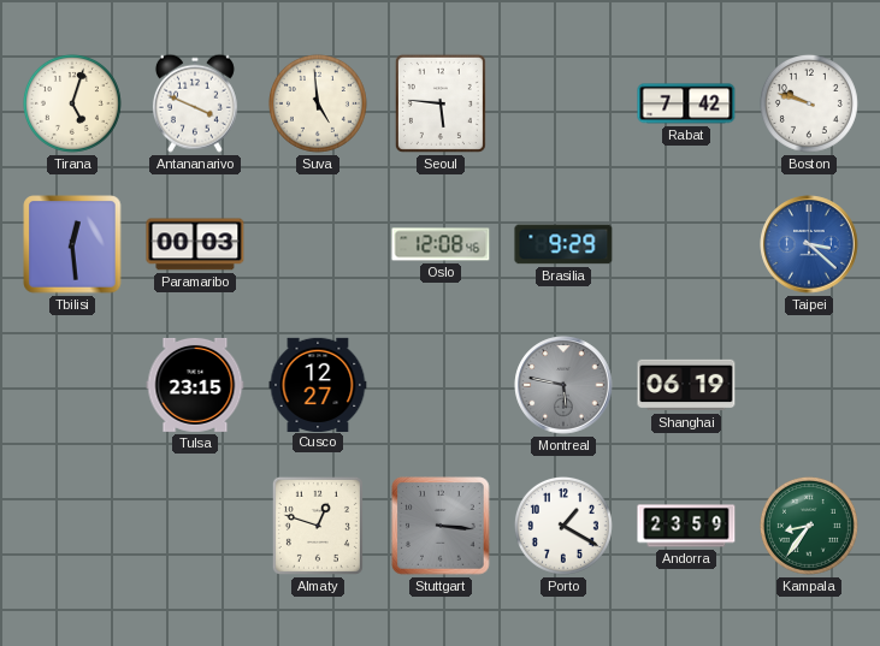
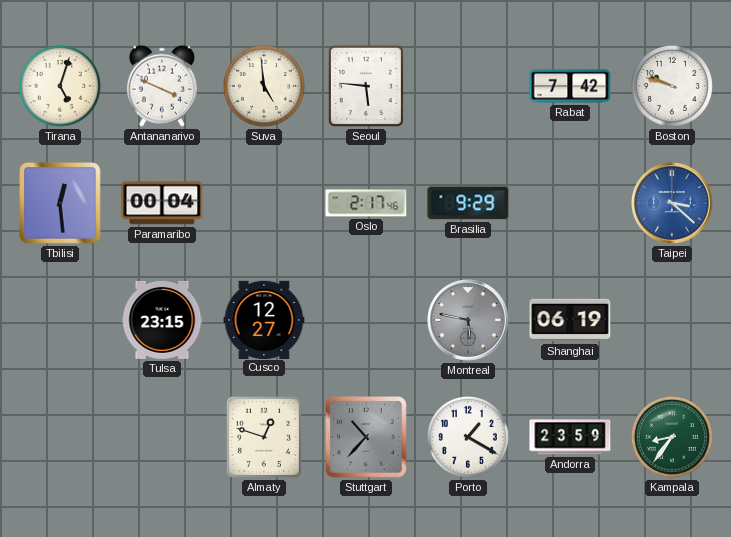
Paramaribo: 00:03 -> 00:04
Oslo: 12:08 -> 2:17
Stuttgart: 3:16 -> 10:37
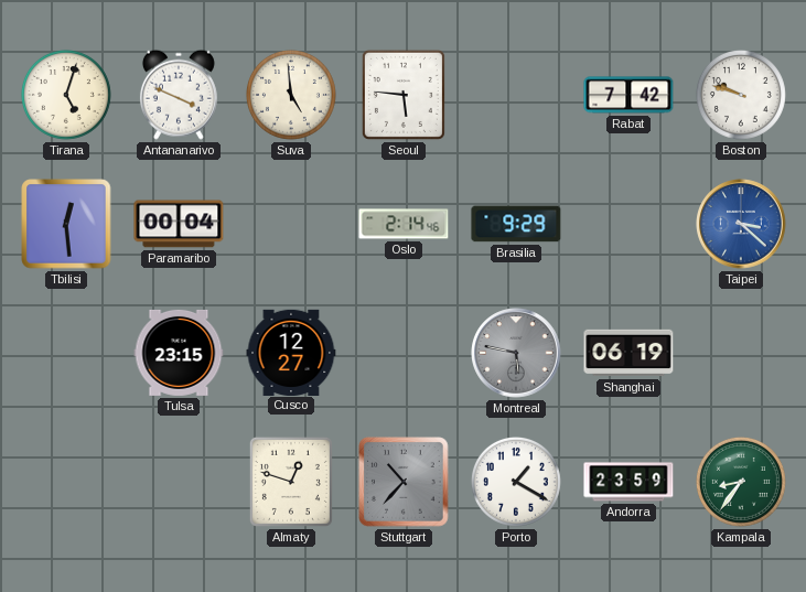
Oslo: 2:17 -> 2:14
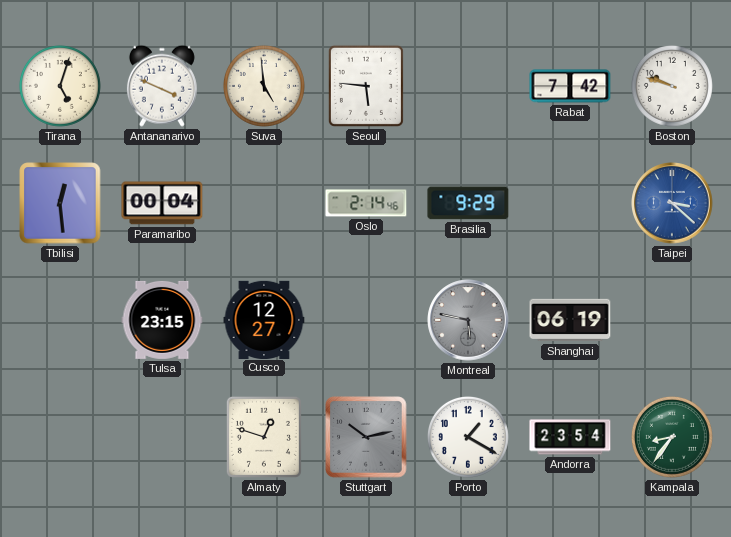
Stuttgart: 10:37 -> 10:13
Andorra: 23:59 -> 23:54
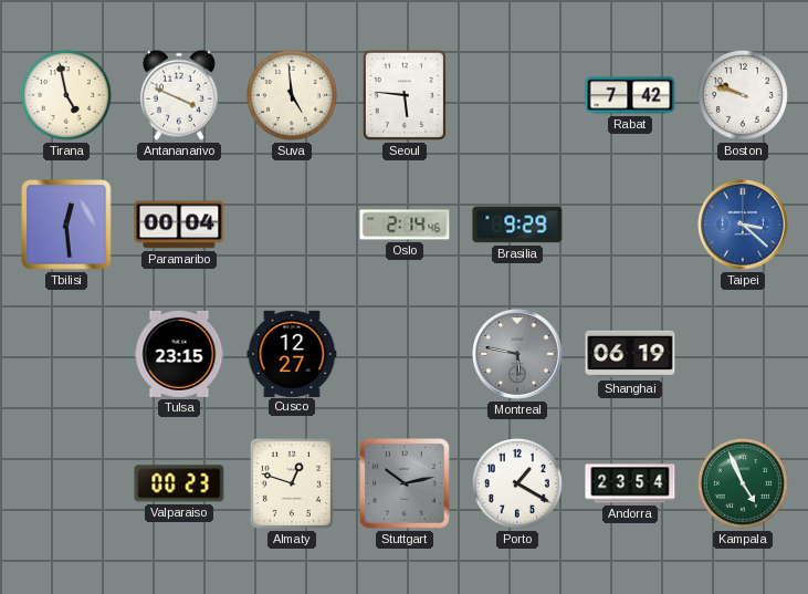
Tirana: 5:03 -> 4:58
Valparaiso: none -> 00:23
Kampala: 8:36 -> 4:56
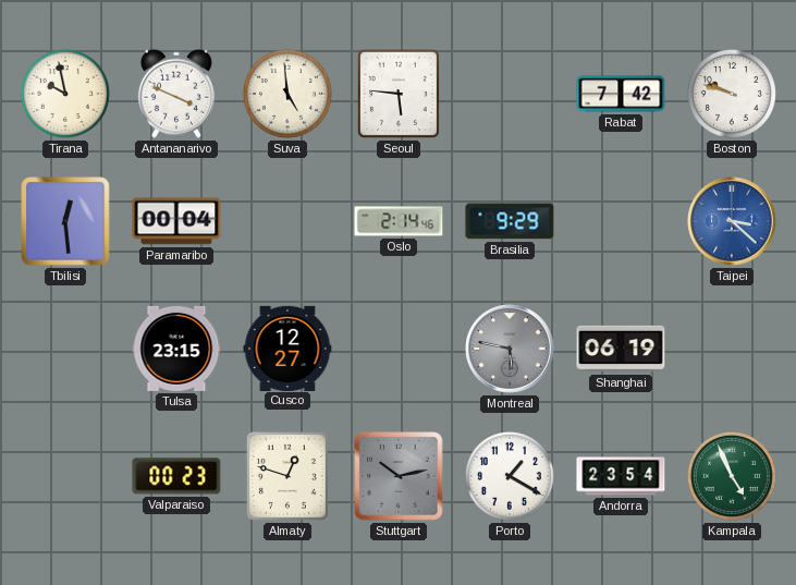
Tirana: 4:58 -> 9:58
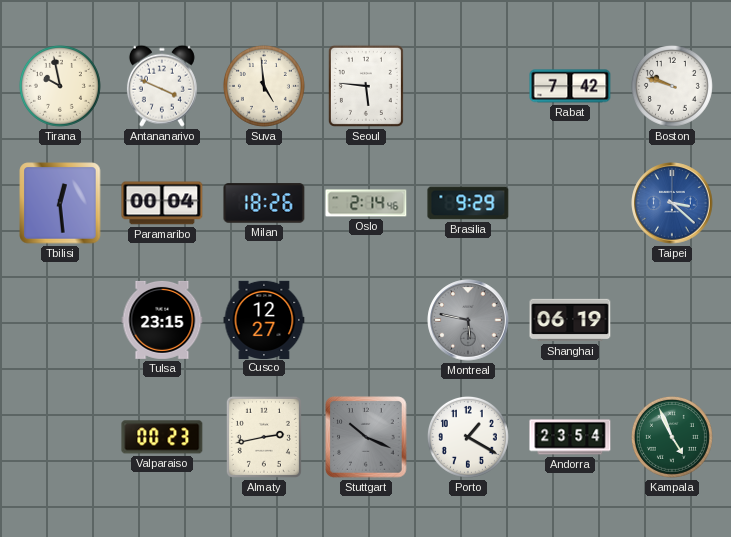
Milan: none -> 18:26
Almaty: 12:48 -> 2:43
Stuttgart: 10:13 -> 10:19
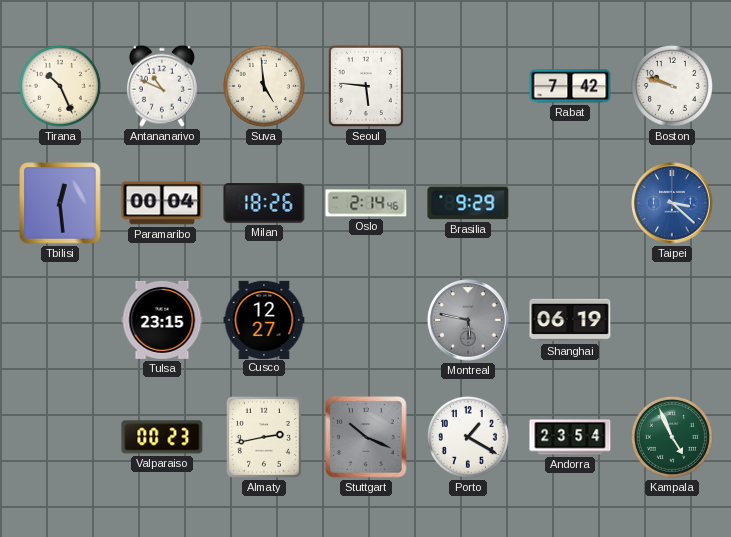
Tirana: 9:58 -> 10:26
Antananarivo: 3:49 -> 10:49
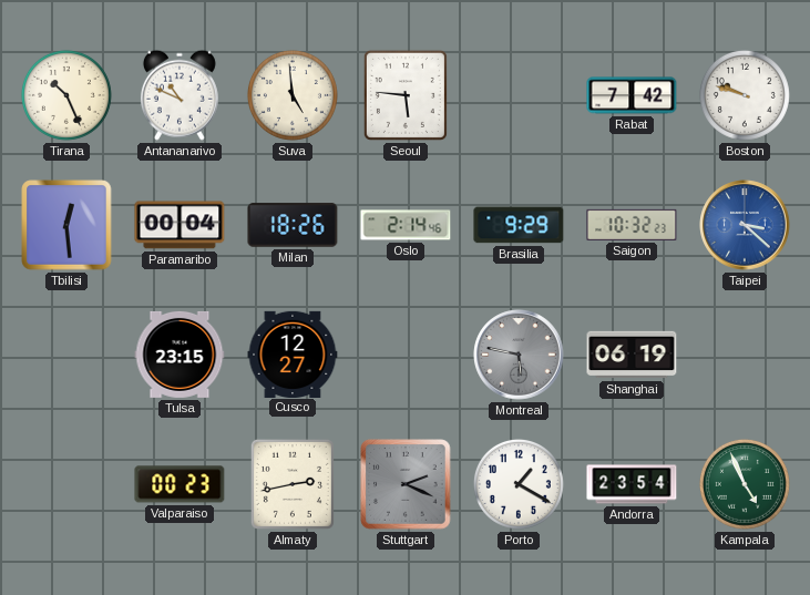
Saigon: none -> 10:32
Stuttgart: 10:19 -> 2:19
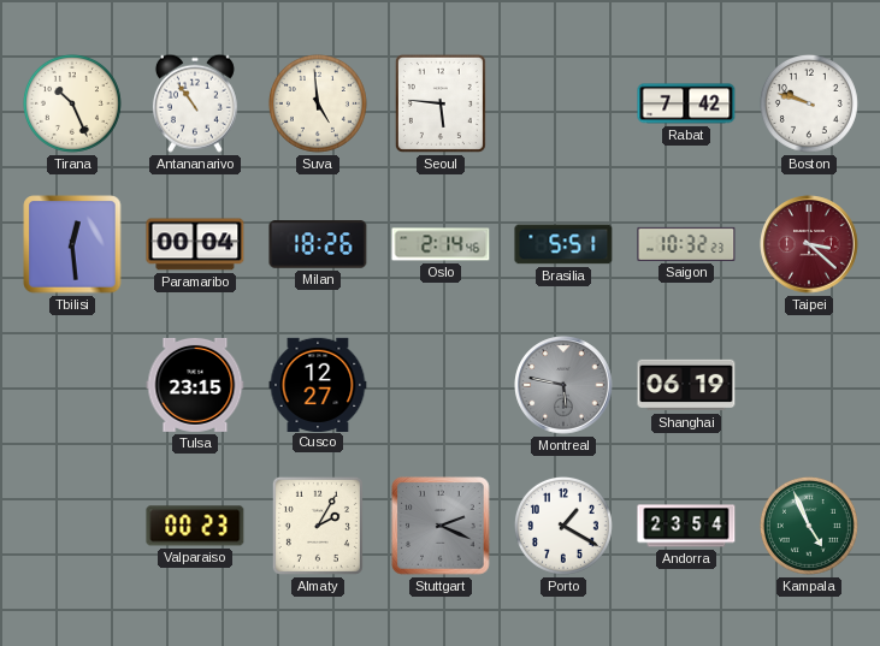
Antananarivo: 10:49 -> 10:54
Brasilia: 9:29 -> 5:51
Taipei dial: blue -> burgundy
Almaty: 2:43 -> 2:05
